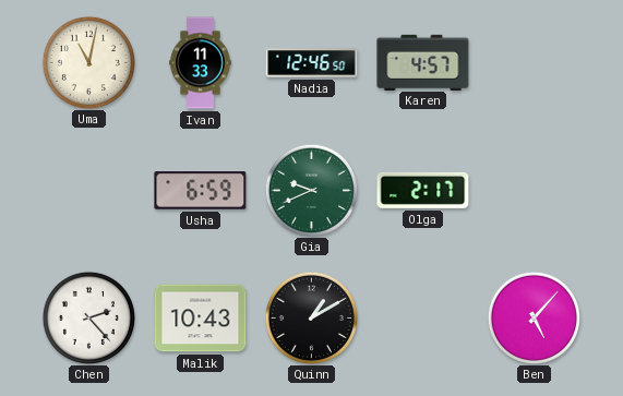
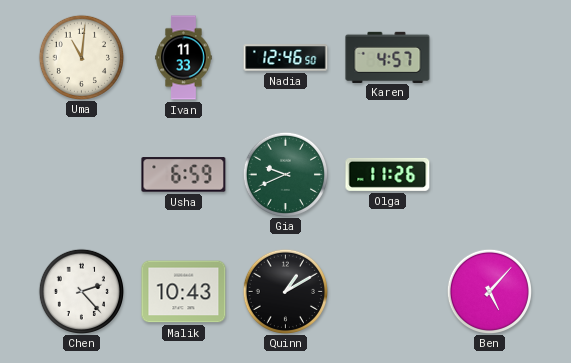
Uma: 11:02 -> 11:01
Olga: 2:17 -> 11:26
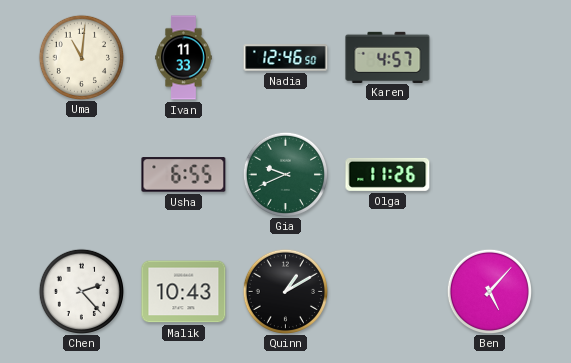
Usha: 6:59 -> 6:55
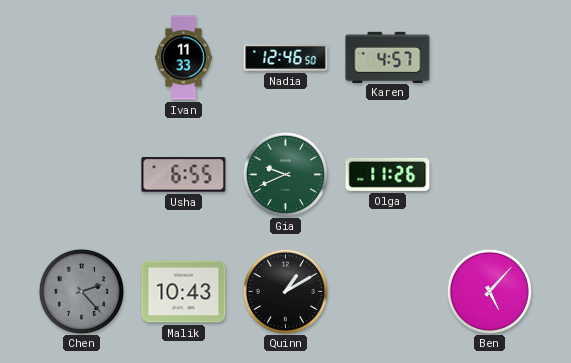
Uma: 11:01 -> none
Chen dial: white -> grey
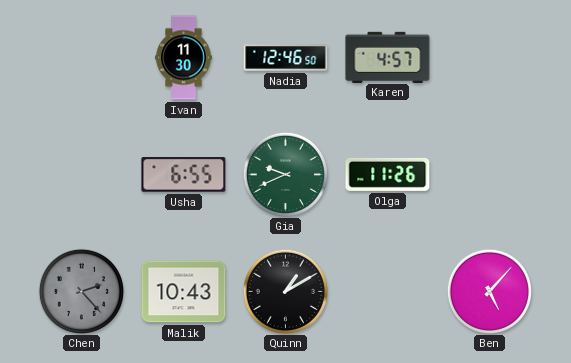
Ivan: 11:33 -> 11:30
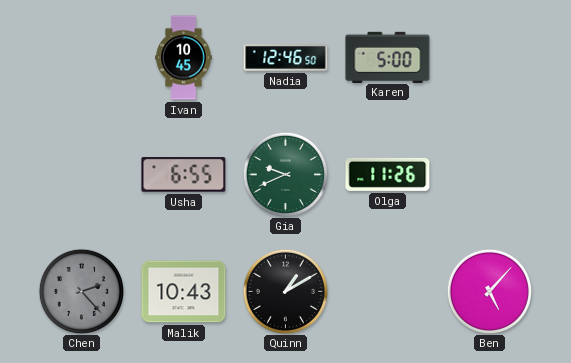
Ivan: 11:30 -> 10:45
Karen: 4:57 -> 5:00
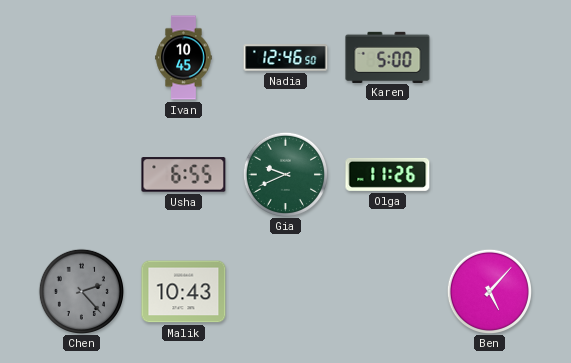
Quinn: 1:10 -> none
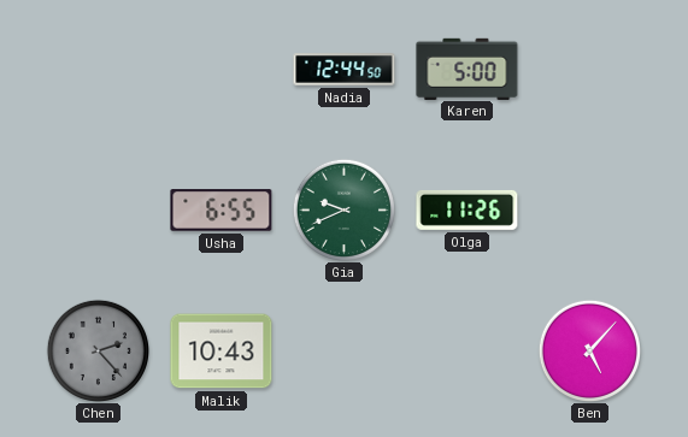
Ivan: 10:45 -> none
Nadia: 12:46 -> 12:44
